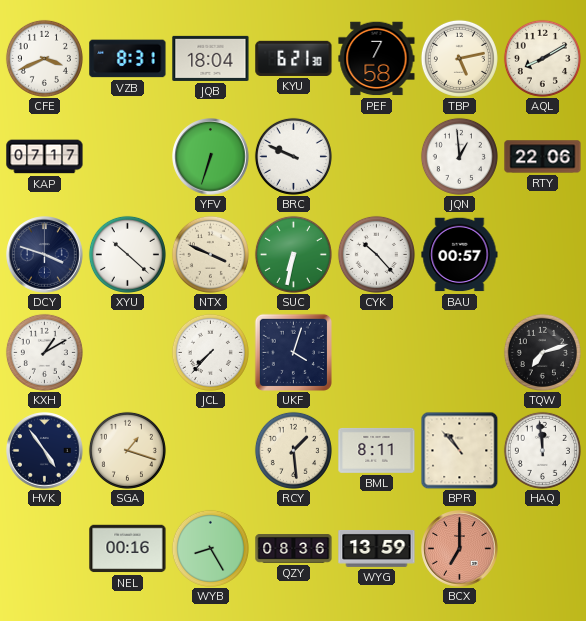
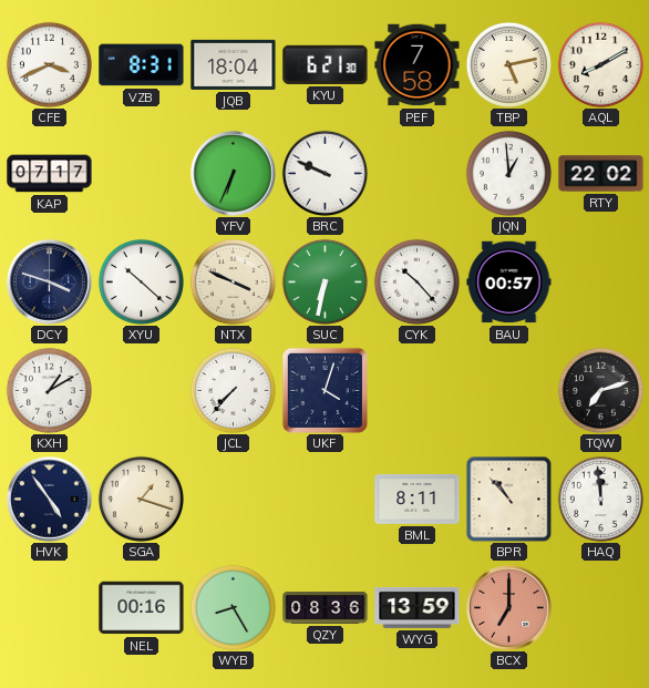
YFV: 6:33 -> 6:34
RTY: 22:06 -> 22:02
RCY: 1:29 -> none
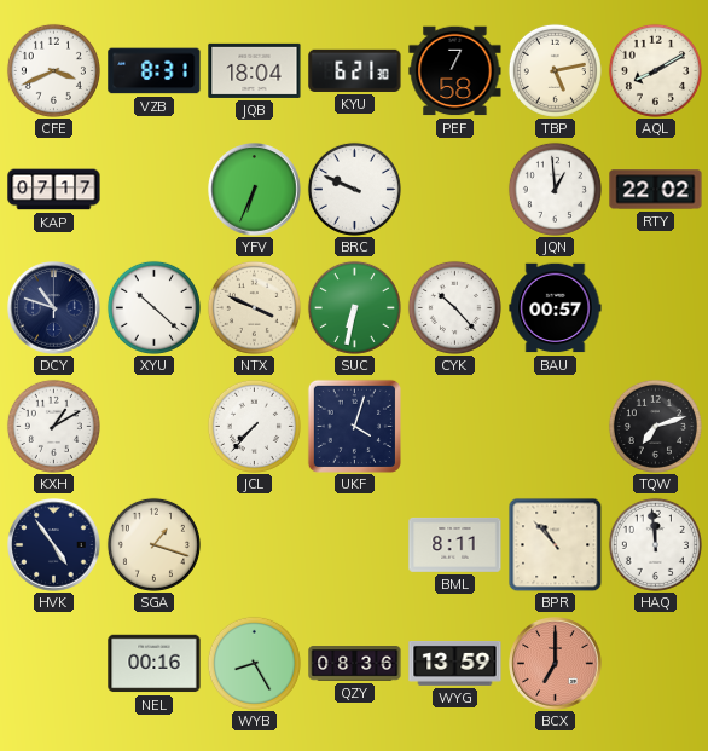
DCY: 3:48 -> 10:48
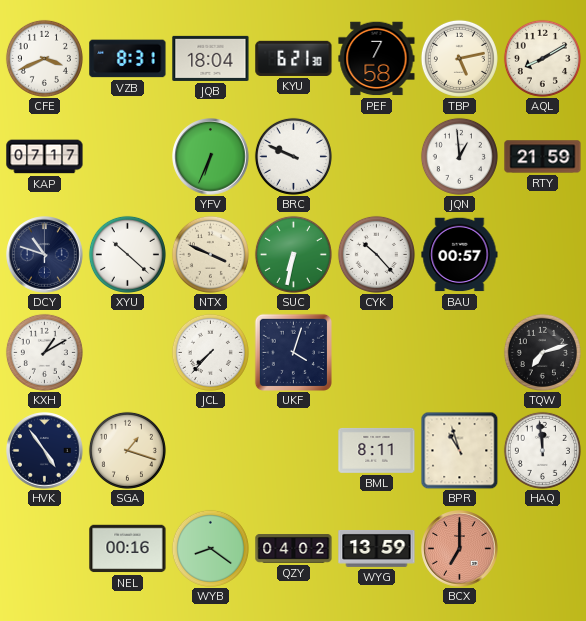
RTY: 22:02 -> 21:59
BPR: 10:53 -> 10:57
WYB: 8:25 -> 8:21
QZY: 08:36 -> 04:02
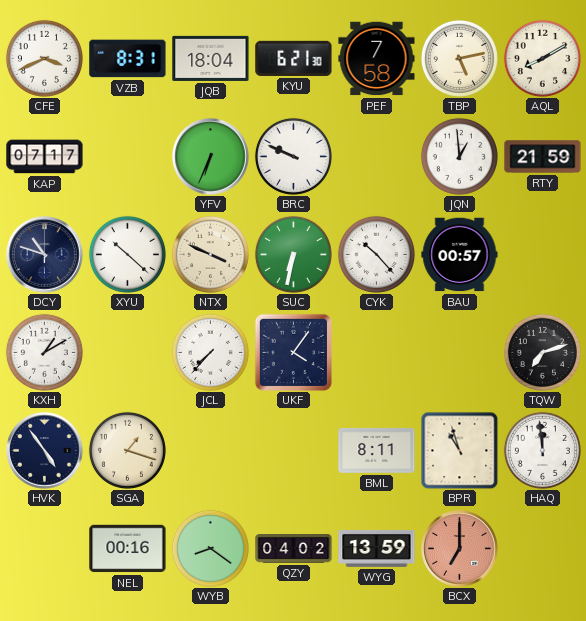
UKF: 4:03 -> 4:06
